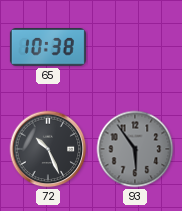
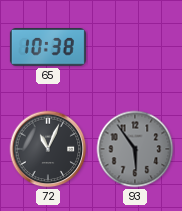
72: 10:26 -> 11:04
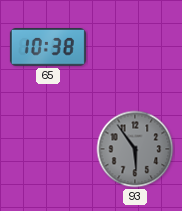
72: 11:04 -> none
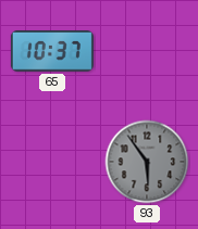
65: 10:38 -> 10:37
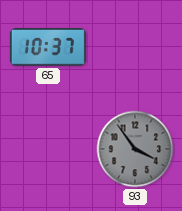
93: 5:54 -> 3:54
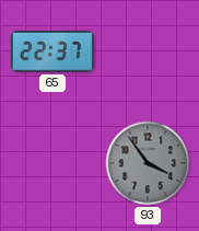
65: 10:37 -> 22:37
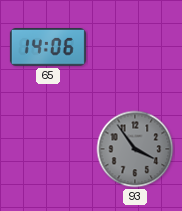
65: 22:37 -> 14:06
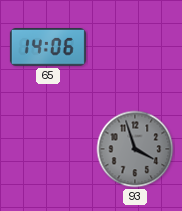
93: 3:54 -> 3:57
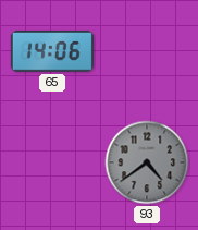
93: 3:57 -> 4:39
